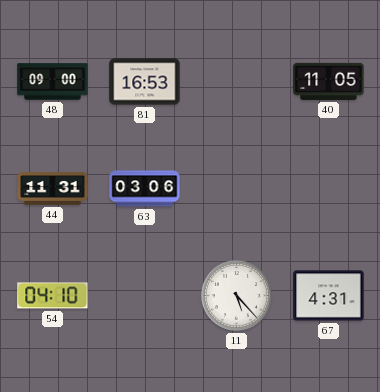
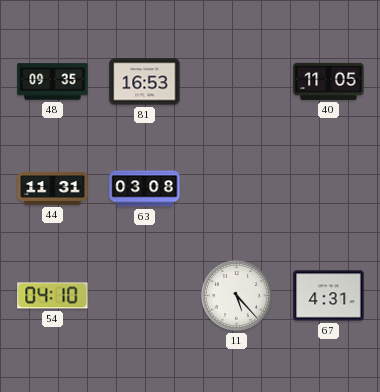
48: 09:00 -> 09:35
63: 03:06 -> 03:08
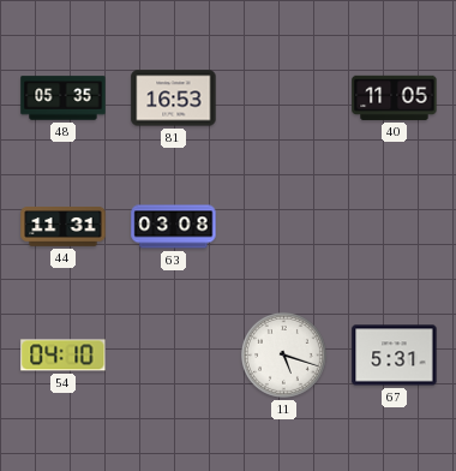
48: 09:35 -> 05:35
11: 5:23 -> 5:18
67: 4:31 -> 5:31
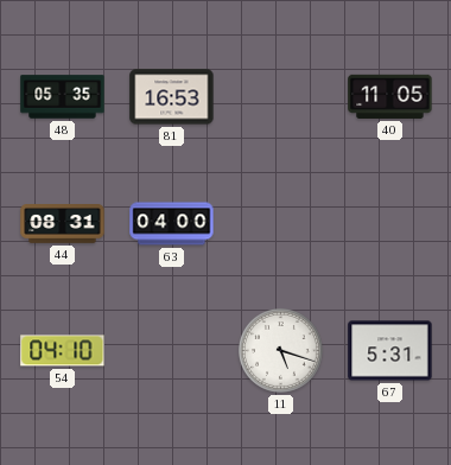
44: 11:31 -> 08:31
63: 03:08 -> 04:00
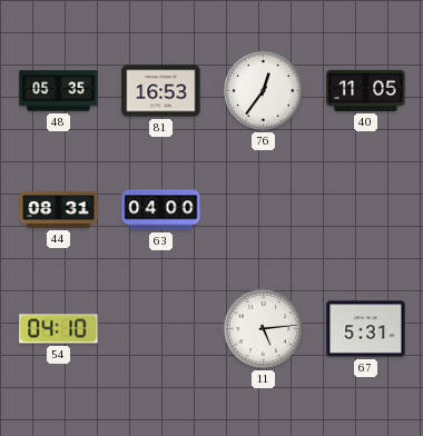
76: none -> 12:36
11: 5:18 -> 5:14
